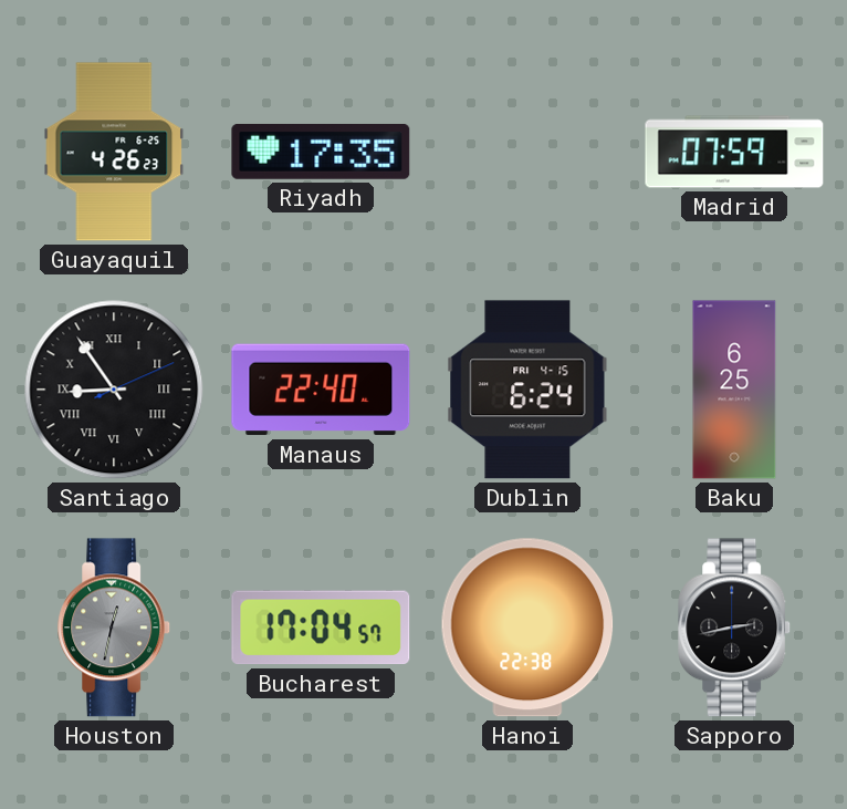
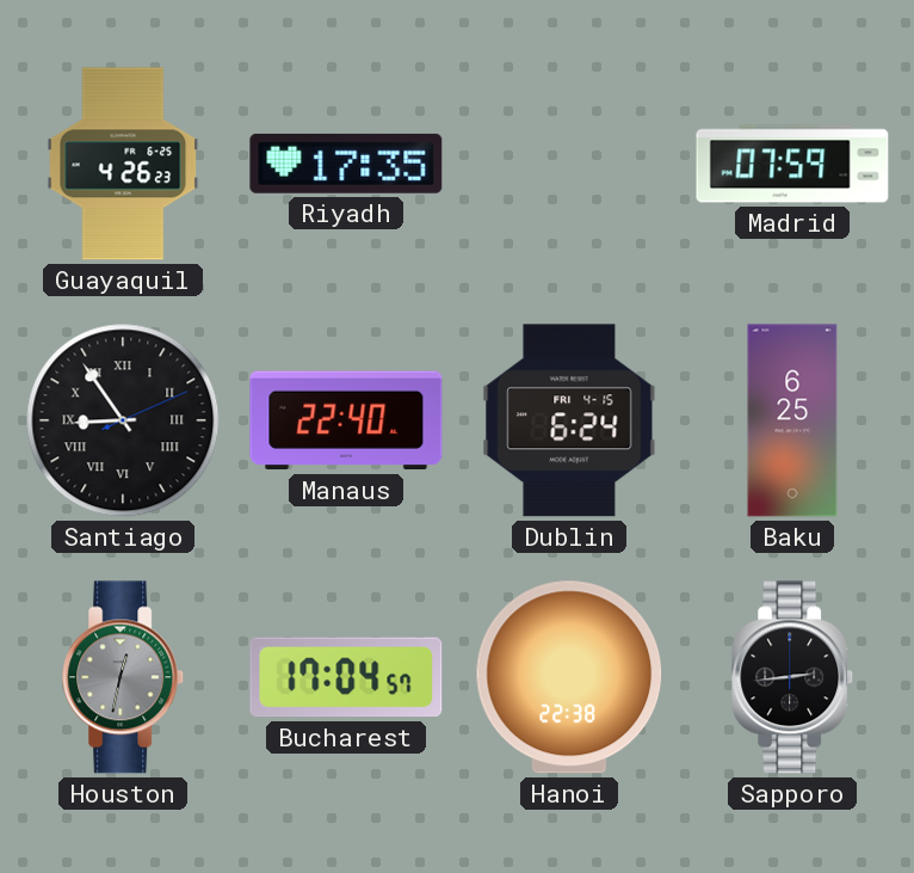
Sapporo: 2:43 -> 2:44
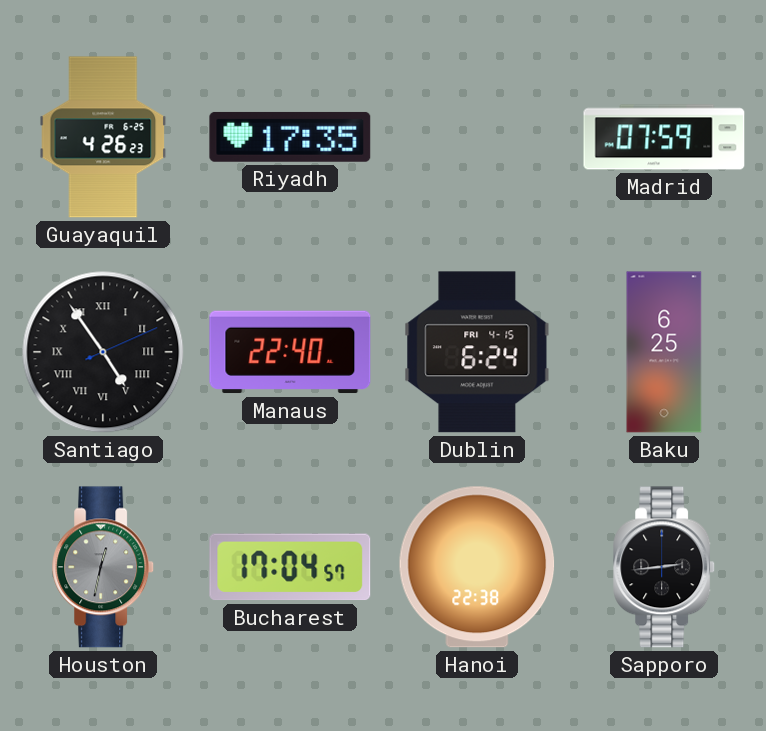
Santiago: 8:54 -> 4:54
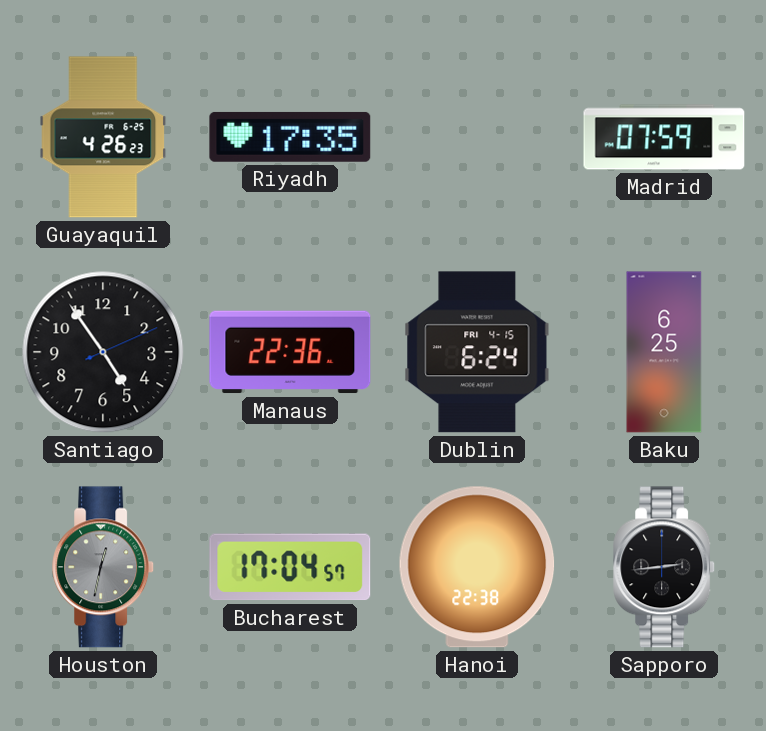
Santiago numerals: Roman -> Arabic
Manaus: 22:40 -> 22:36
